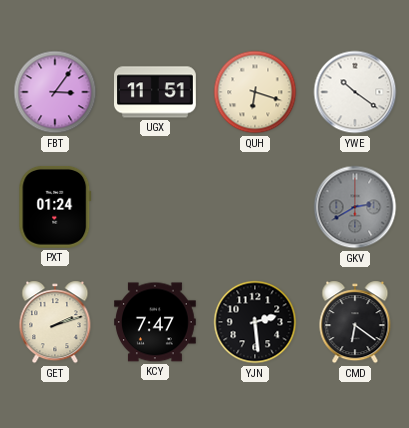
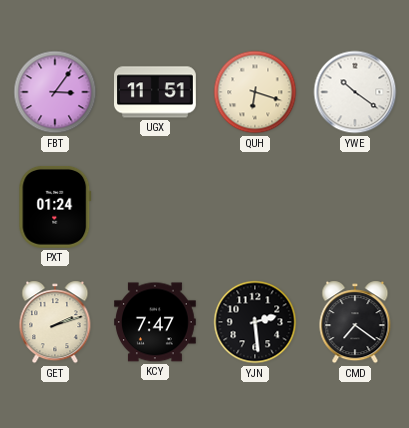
GKV: 2:40 -> none
CMD: 6:21 -> 7:21
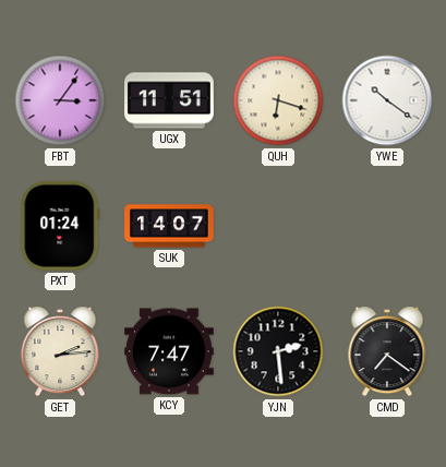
SUK: none -> 14:07
GET: 2:12 -> 2:14
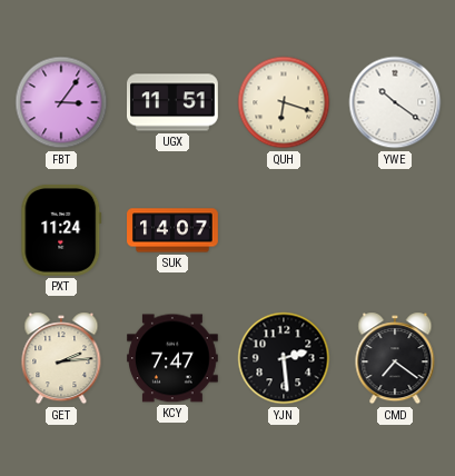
PXT: 01:24 -> 11:24
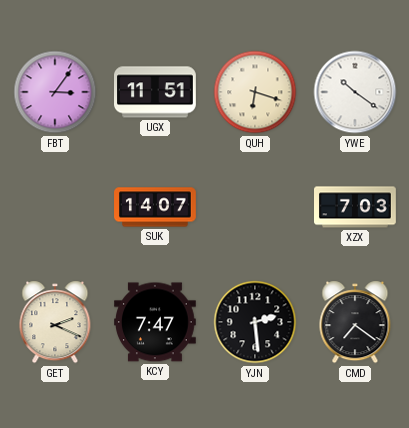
PXT: 11:24 -> none
XZX: none -> 7:03
GET: 2:14 -> 2:19
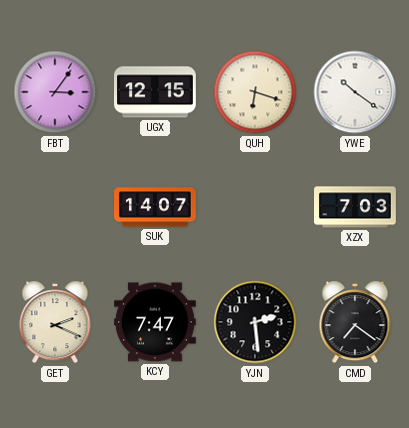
UGX: 11:51 -> 12:15
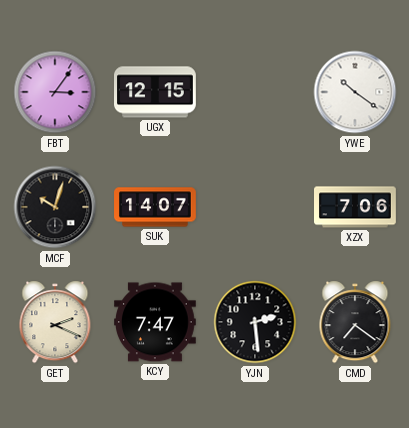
QUH: 6:18 -> none
MCF: none -> 10:03
XZX: 7:03 -> 7:06
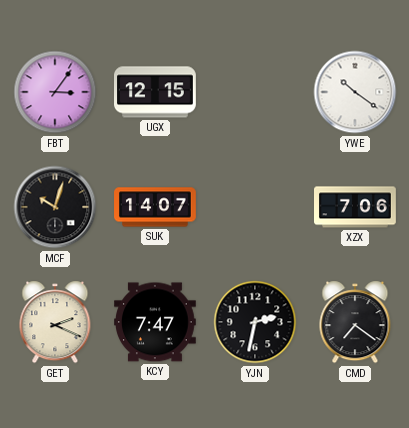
YJN: 2:29 -> 2:32
